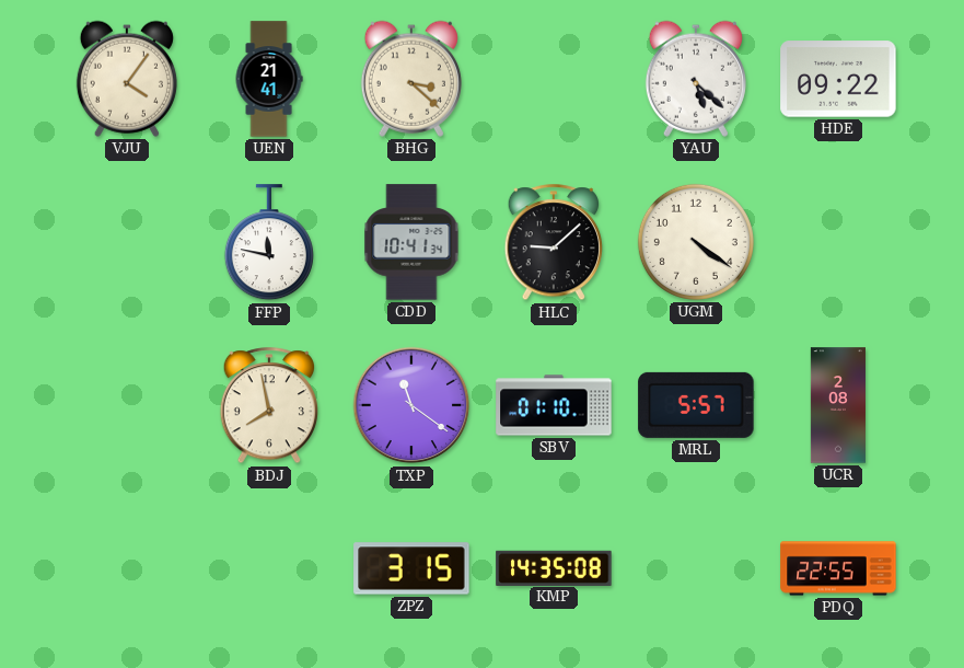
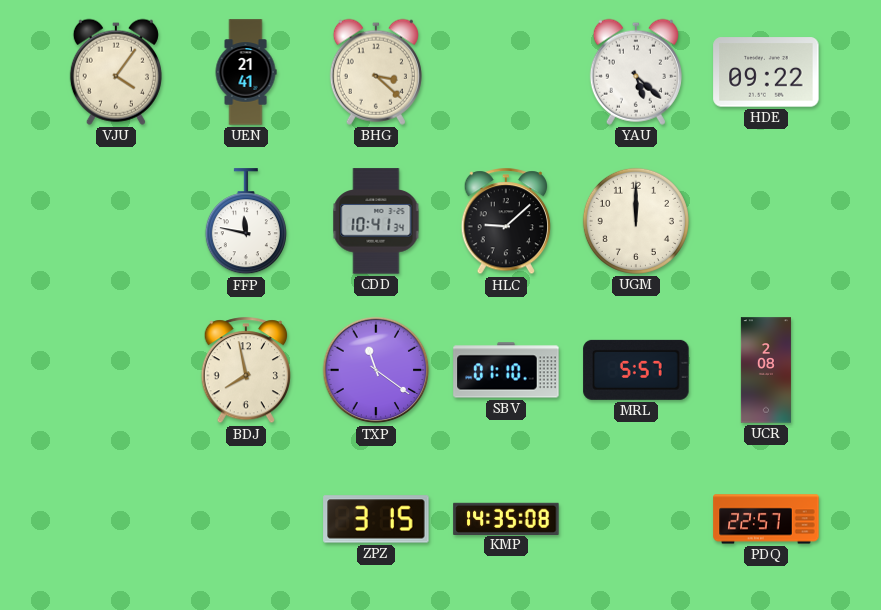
UGM: 4:21 -> 12:00
PDQ: 22:55 -> 22:57
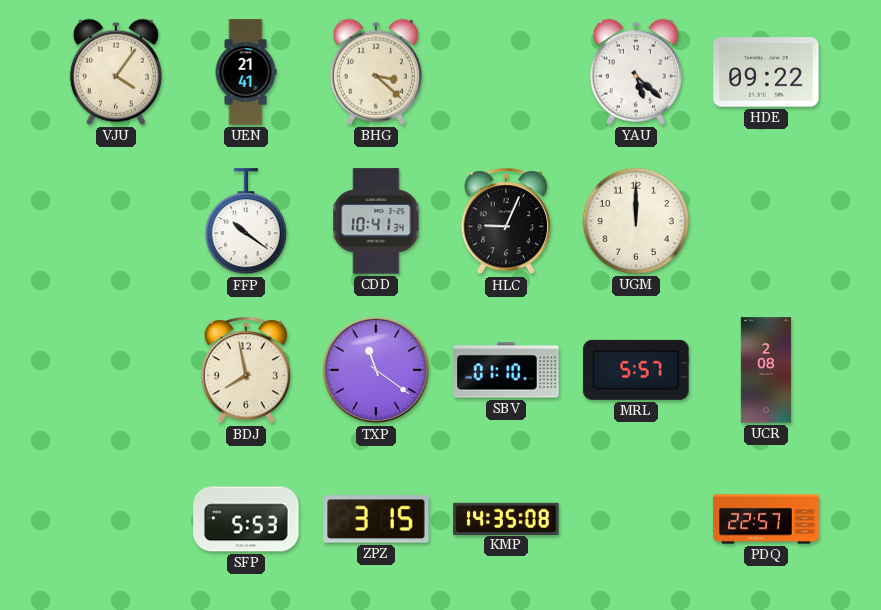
FFP: 11:47 -> 10:21
HLC: 9:08 -> 9:04
SFP: none -> 5:53
